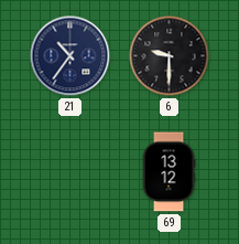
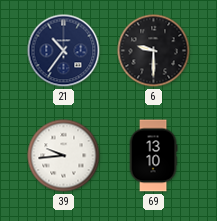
39: none -> 9:44
69: 13:12 -> 13:10
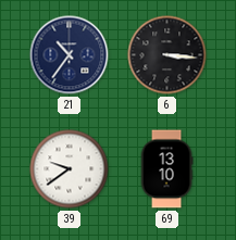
6: 9:30 -> 3:16
39: 9:44 -> 9:39
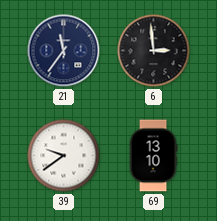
21: 10:36 -> 11:36
6: 3:16 -> 2:59
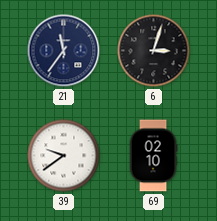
6: 2:59 -> 3:03
69: 13:10 -> 02:10
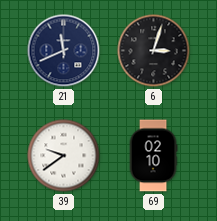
21: 11:36 -> 11:41
